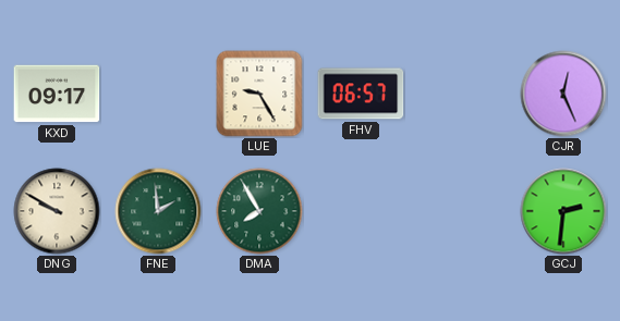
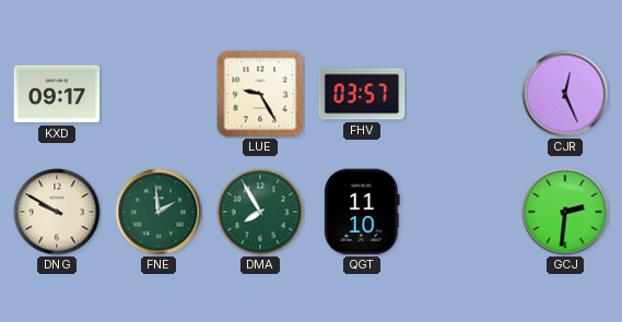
FHV: 06:57 -> 03:57
QGT: none -> 11:10
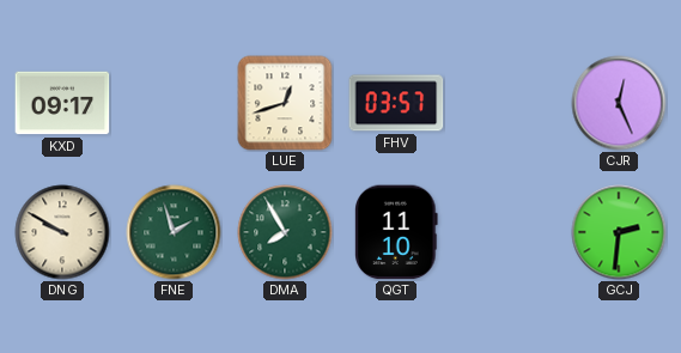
LUE: 9:25 -> 12:42
FNE: 1:59 -> 1:57
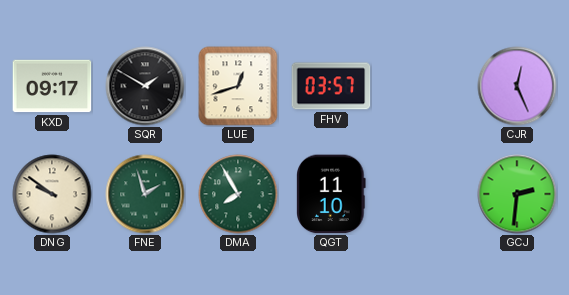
SQR: none -> 1:50
DNG: 9:50 -> 9:51
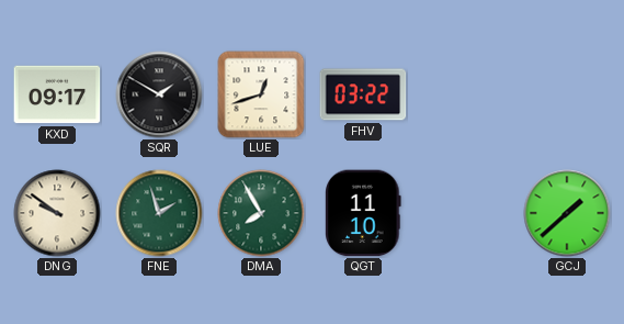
FHV: 03:57 -> 03:22
CJR: 12:26 -> none
GCJ: 2:31 -> 1:38
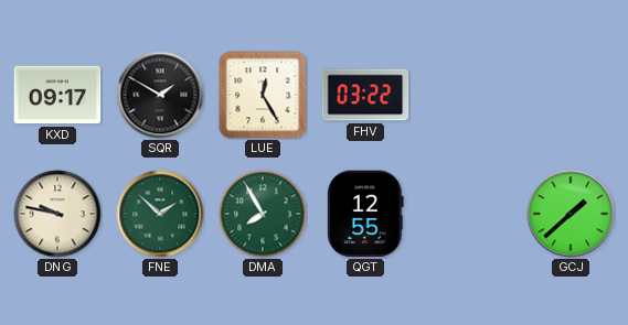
LUE: 12:42 -> 12:25
DNG: 9:51 -> 9:47
FNE: 1:57 -> 1:52
QGT: 11:10 -> 12:55
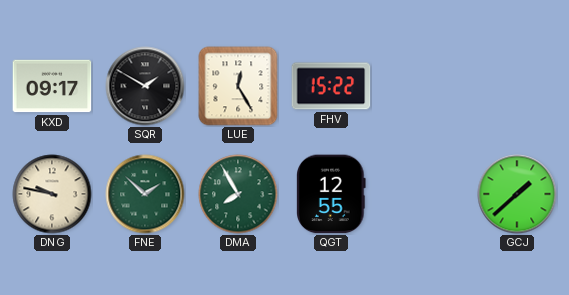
FHV: 03:22 -> 15:22
